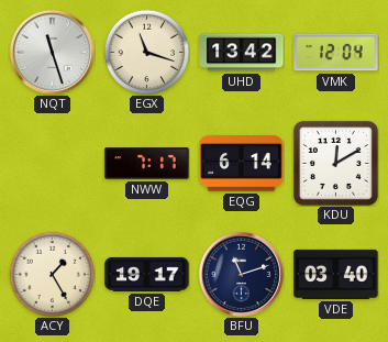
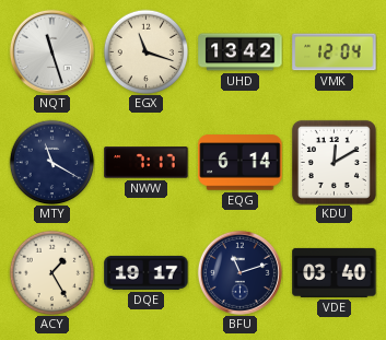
MTY: none -> 11:20
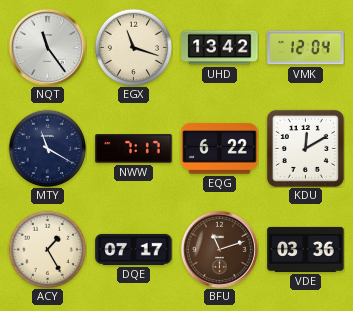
NQT: 11:27 -> 11:24
EQG: 6:14 -> 6:22
DQE: 19:17 -> 07:17
BFU dial: navy -> brown
VDE: 03:40 -> 03:36
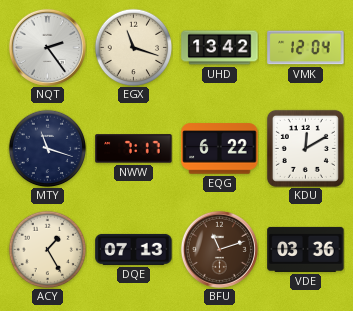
NQT: 11:24 -> 2:24
MTY: 11:20 -> 11:18
DQE: 07:17 -> 07:13
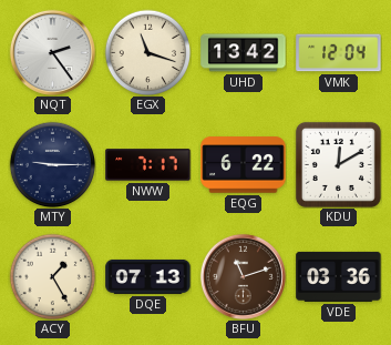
MTY: 11:18 -> 9:15
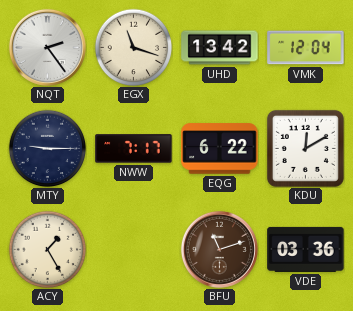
DQE: 07:13 -> none
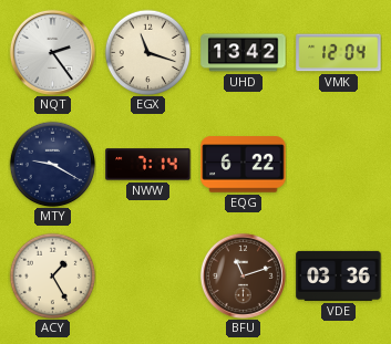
MTY: 9:15 -> 9:20
NWW: 7:17 -> 7:14
KDU: 12:10 -> none
